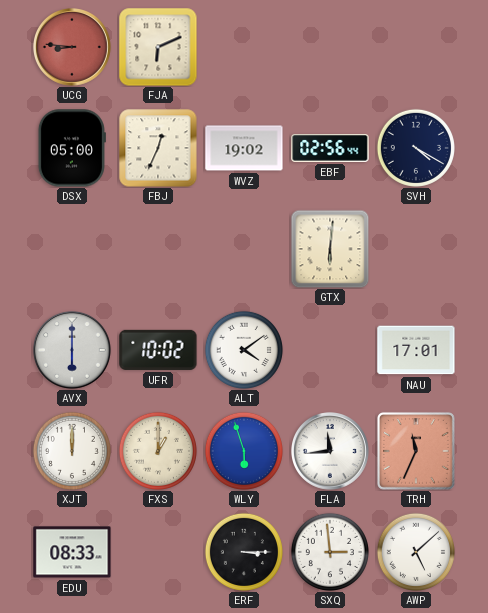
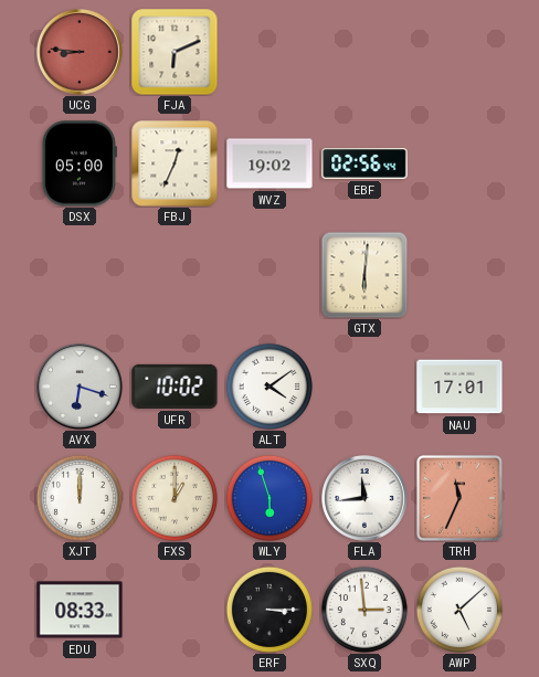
SVH: 4:20 -> none
AVX: 6:00 -> 6:18
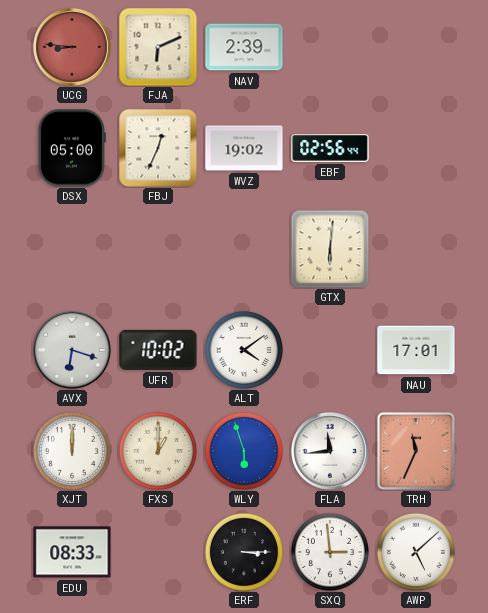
NAV: none -> 2:39
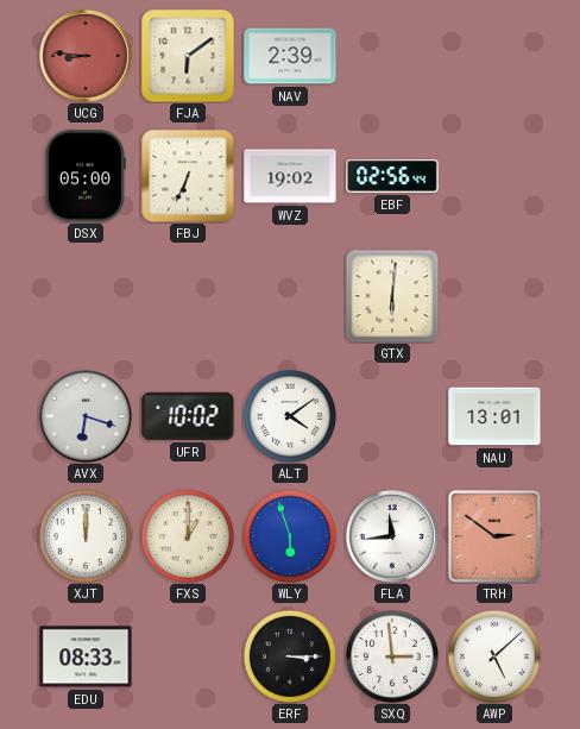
FJA: 6:11 -> 6:09
FBJ: 12:34 -> 6:34
NAU: 17:01 -> 13:01
TRH: 11:34 -> 2:51
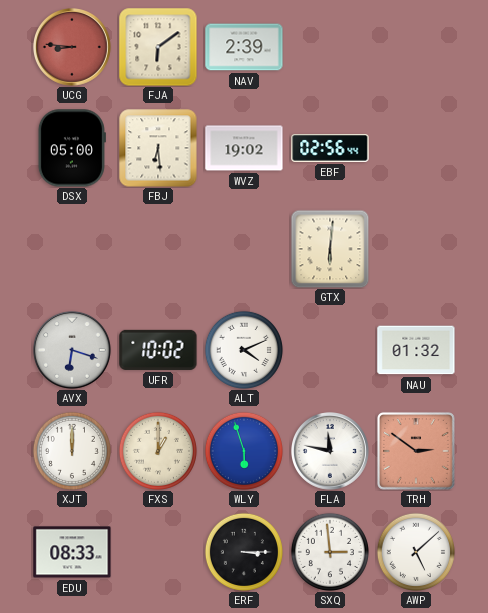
FBJ: 6:34 -> 6:29
ALT: 4:09 -> 4:11
NAU: 13:01 -> 01:32
FLA: 11:44 -> 11:47
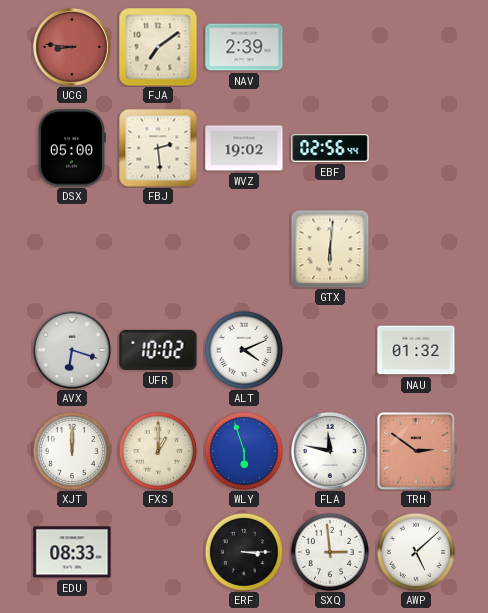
FJA: 6:09 -> 7:09
FBJ: 6:29 -> 2:29
